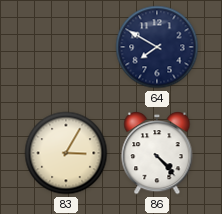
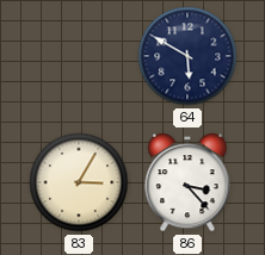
64: 7:50 -> 5:50
86: 4:23 -> 3:23
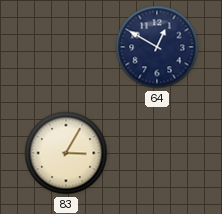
64: 5:50 -> 12:50
86: 3:23 -> none
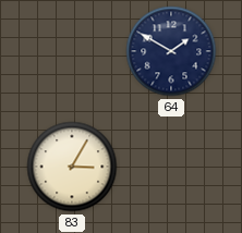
64: 12:50 -> 1:50
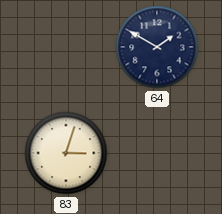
83: 3:05 -> 3:03
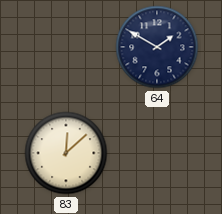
83: 3:03 -> 12:08
